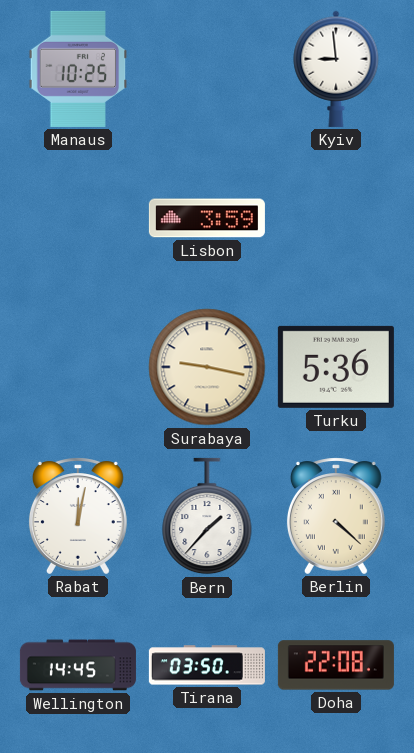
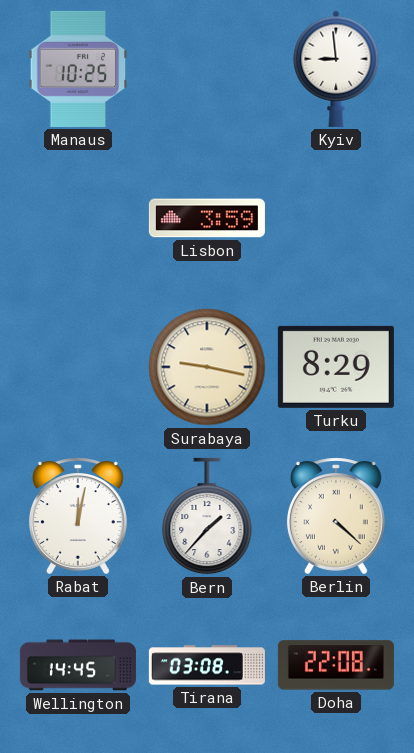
Turku: 5:36 -> 8:29
Tirana: 03:50 -> 03:08
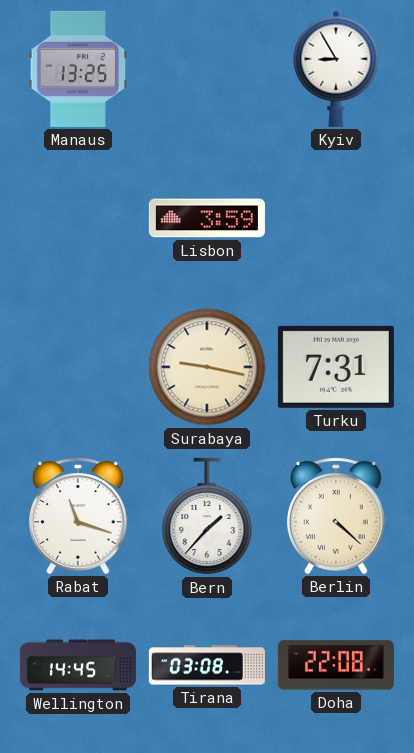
Manaus: 10:25 -> 13:25
Kyiv: 8:59 -> 8:55
Turku: 8:29 -> 7:31
Rabat: 12:02 -> 11:18
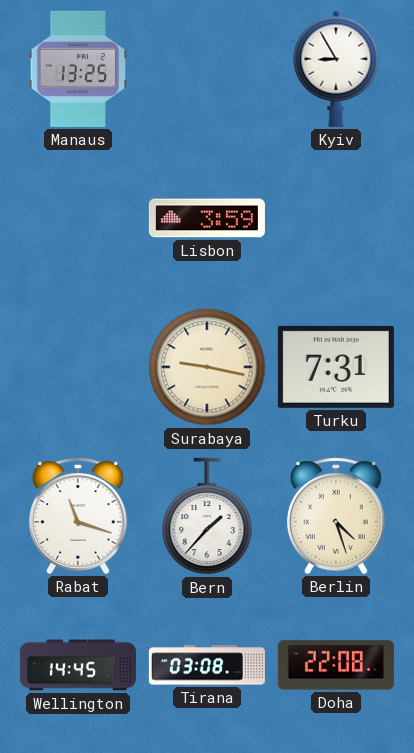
Berlin: 4:22 -> 4:27
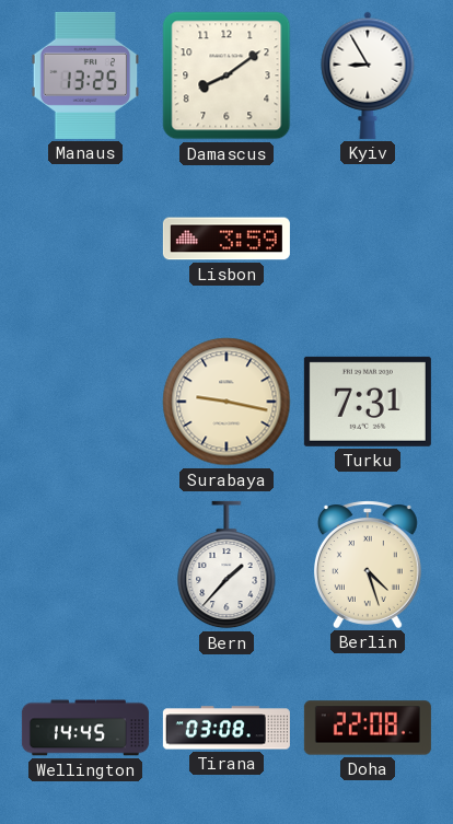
Damascus: none -> 8:09
Rabat: 11:18 -> none
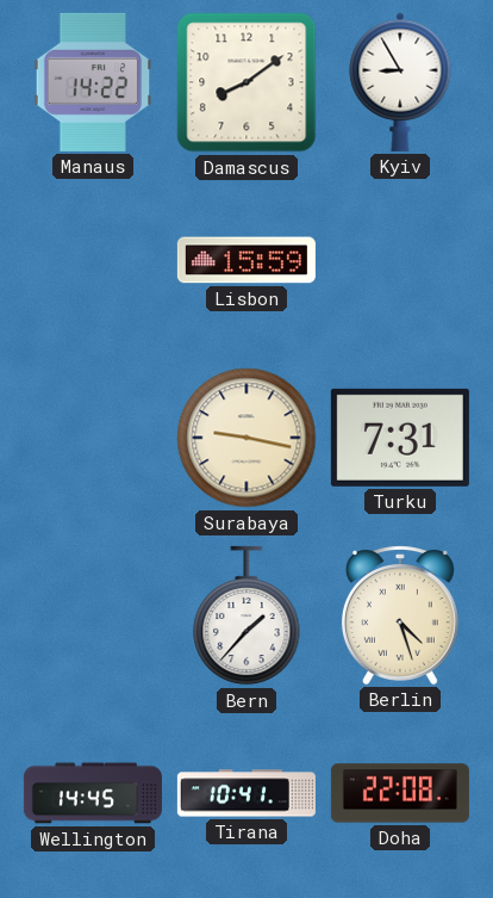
Manaus: 13:25 -> 14:22
Lisbon: 3:59 -> 15:59
Tirana: 03:08 -> 10:41
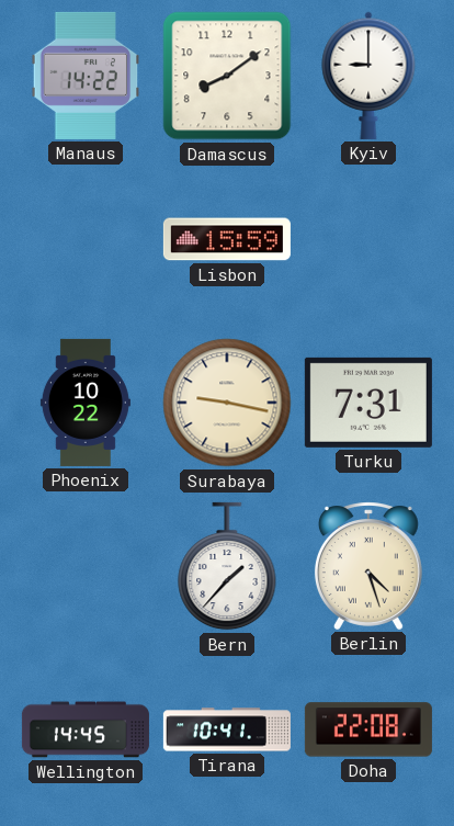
Kyiv: 8:55 -> 9:00
Phoenix: none -> 10:22
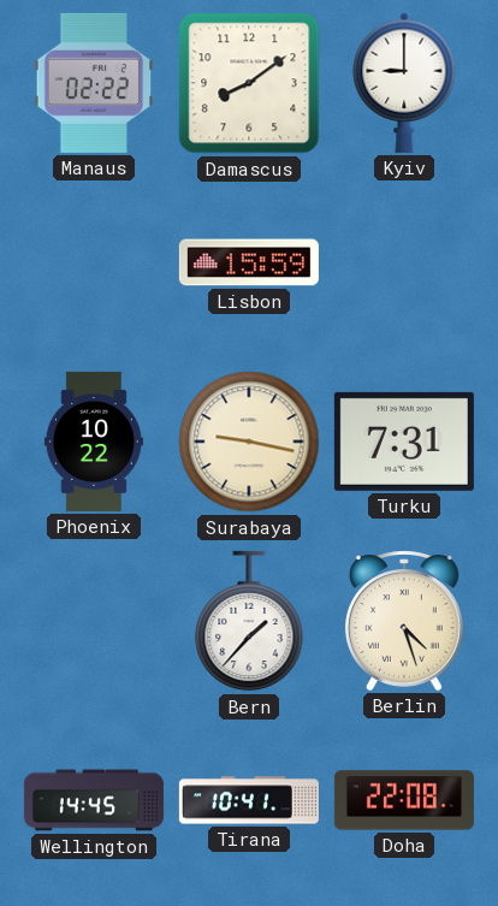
Manaus: 14:22 -> 02:22
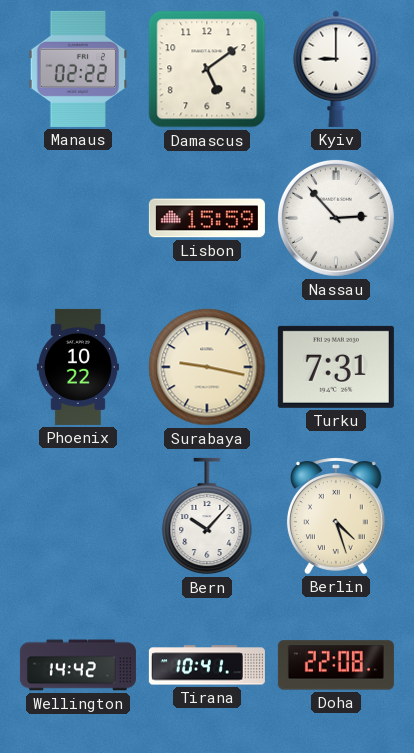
Damascus: 8:09 -> 5:09
Nassau: none -> 2:53
Bern: 1:37 -> 10:07
Wellington: 14:45 -> 14:42
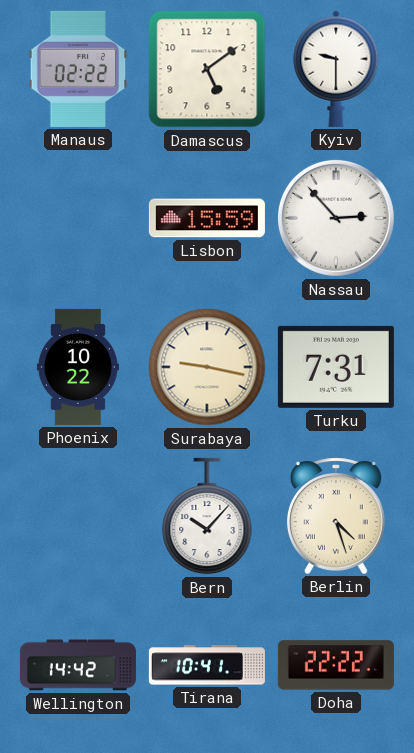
Kyiv: 9:00 -> 9:30
Doha: 22:08 -> 22:22
